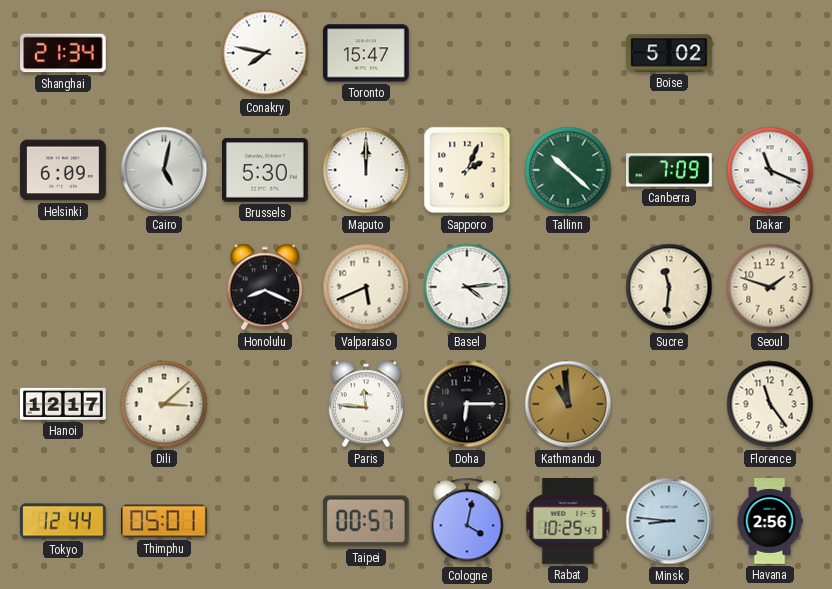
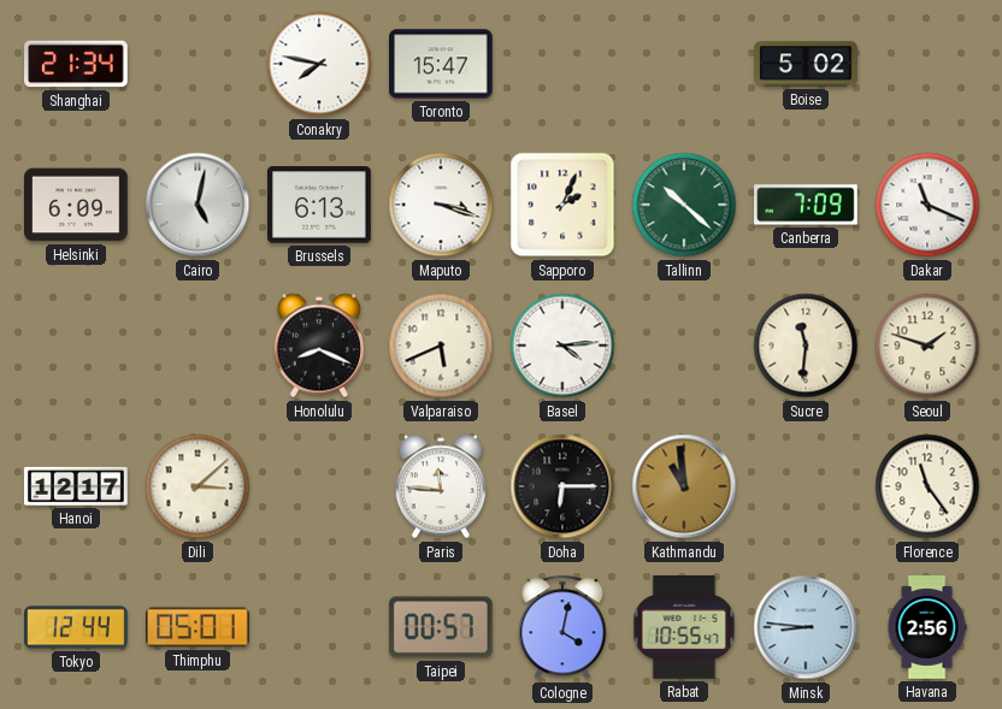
Brussels: 5:30 -> 6:13
Maputo: 12:00 -> 3:18
Rabat: 10:25 -> 10:55
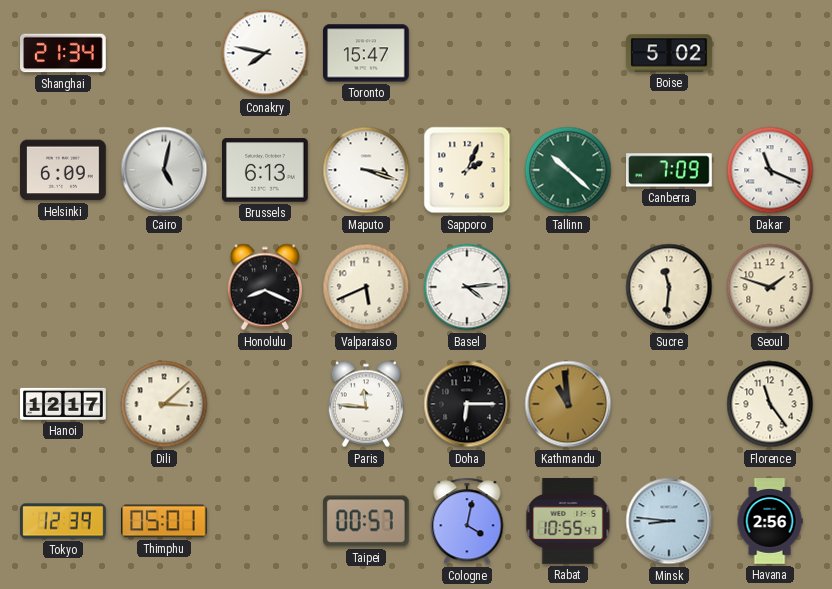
Tokyo: 12:44 -> 12:39
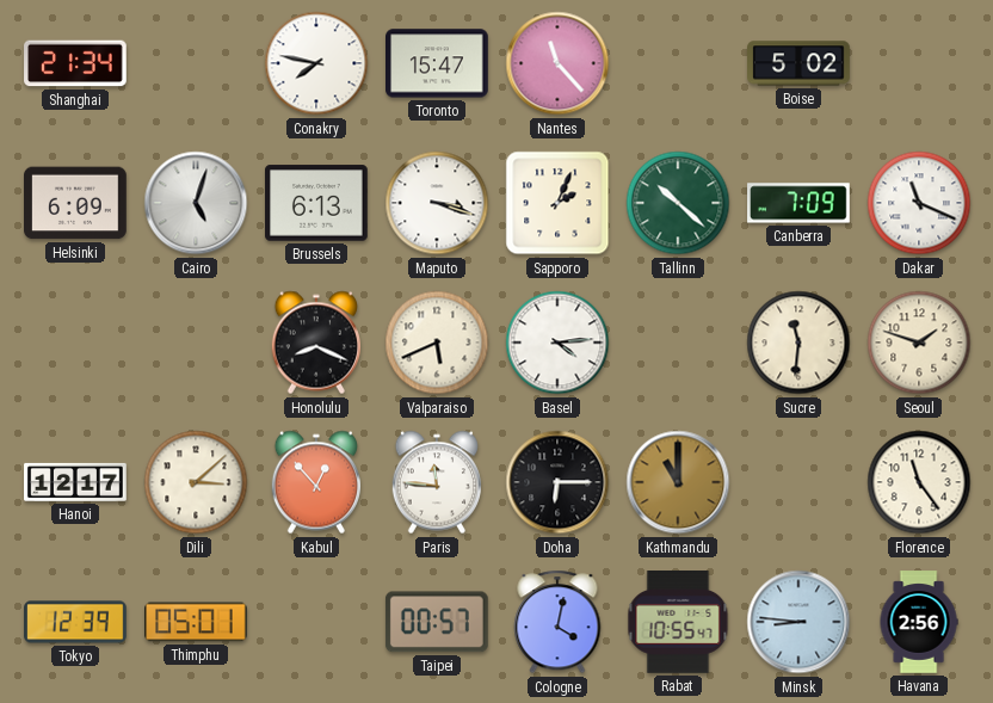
Nantes: none -> 11:23
Cairo: 5:02 -> 5:03
Kabul: none -> 12:53
Kathmandu: 10:59 -> 11:00
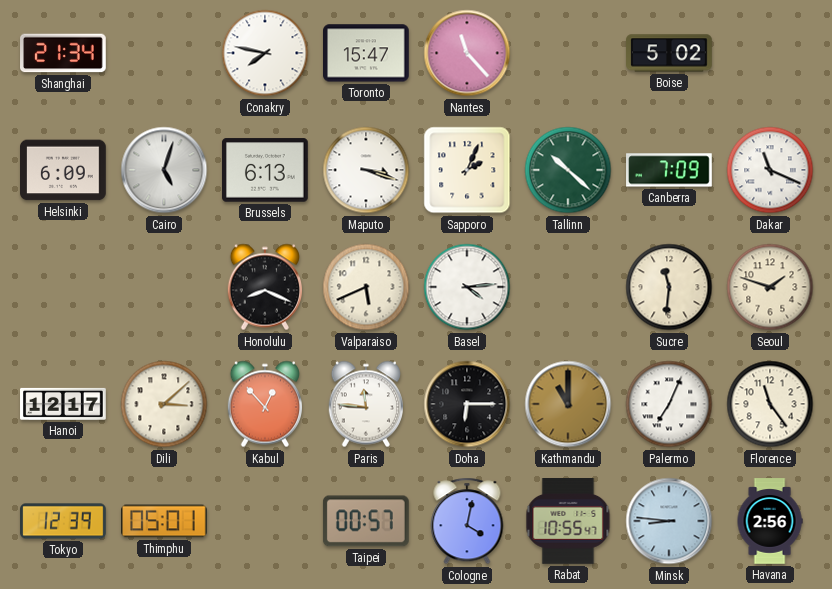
Palermo: none -> 7:04
